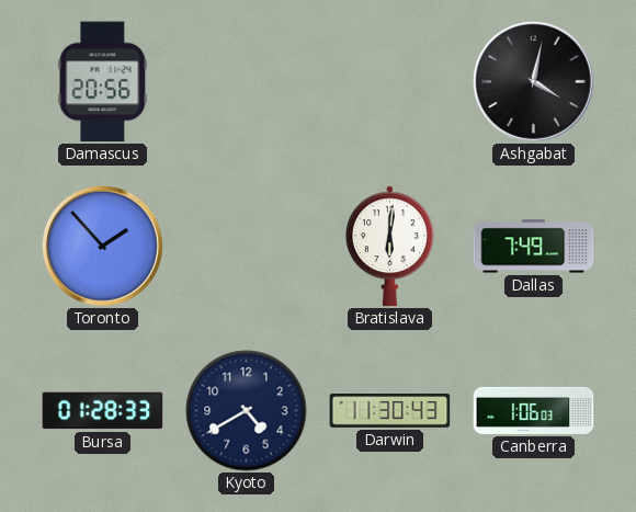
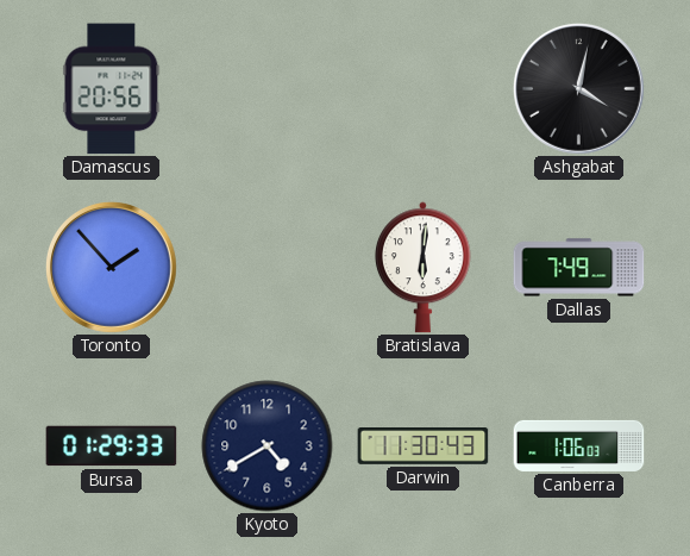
Bursa: 01:28 -> 01:29
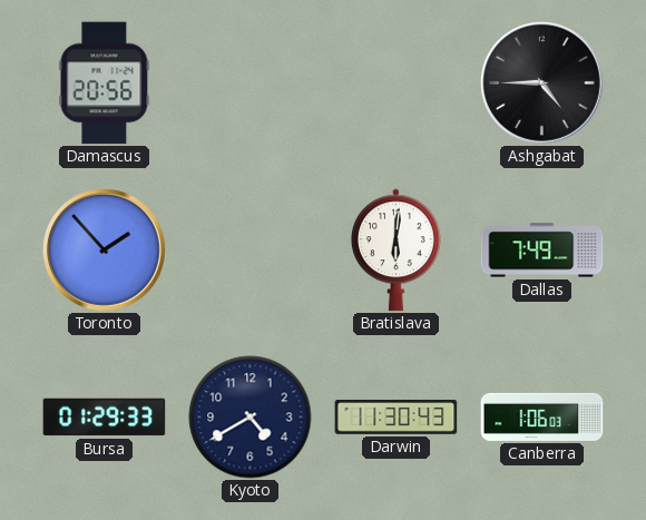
Ashgabat: 4:02 -> 4:45
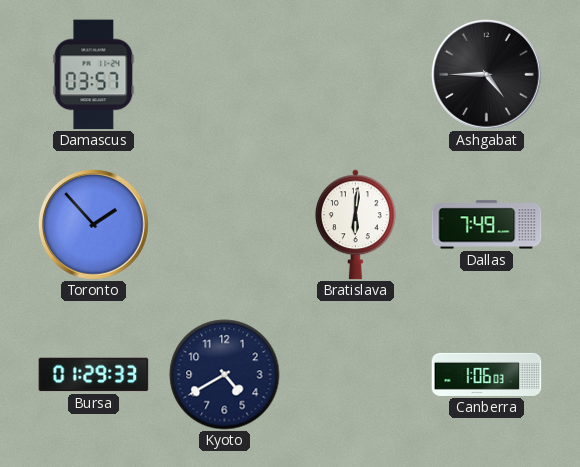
Damascus: 20:56 -> 03:57
Darwin: 11:30 -> none
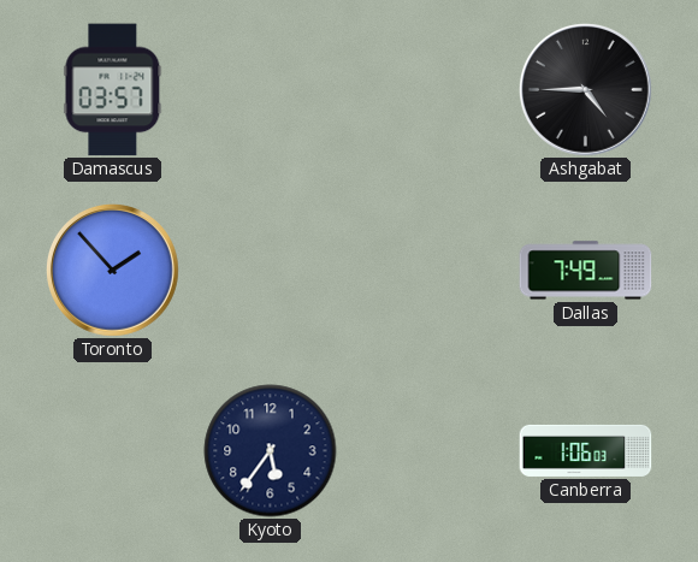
Bratislava: 6:01 -> none
Bursa: 01:29 -> none
Kyoto: 4:40 -> 5:36
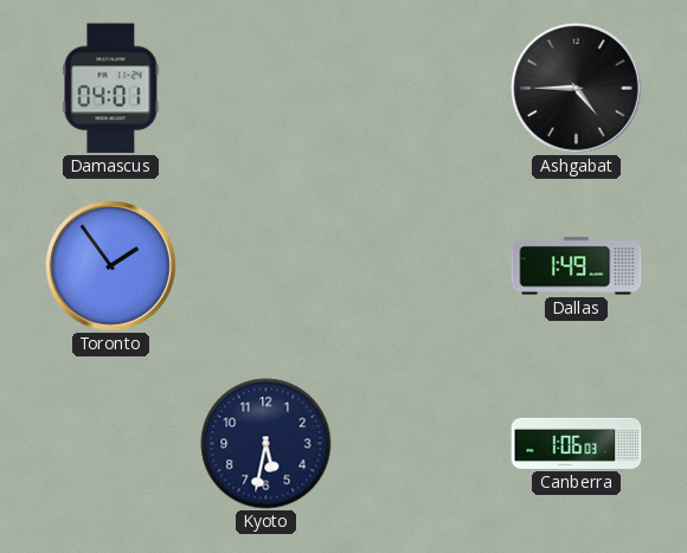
Damascus: 03:57 -> 04:01
Toronto: 1:53 -> 1:54
Dallas: 7:49 -> 1:49
Kyoto: 5:36 -> 5:32
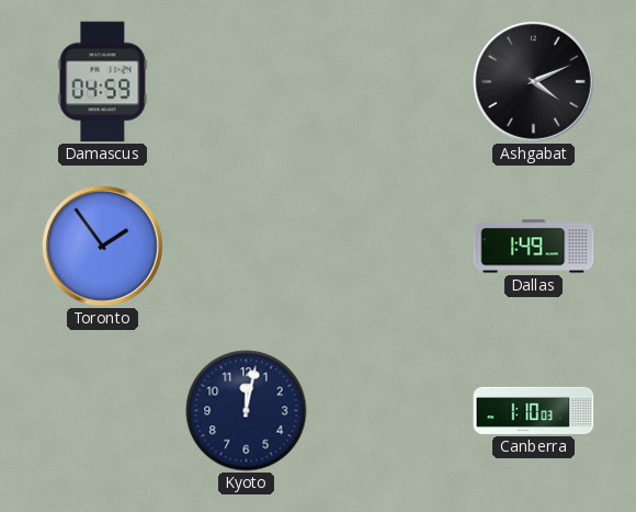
Damascus: 04:01 -> 04:59
Ashgabat: 4:45 -> 4:11
Kyoto: 5:32 -> 12:02
Canberra: 1:06 -> 1:10
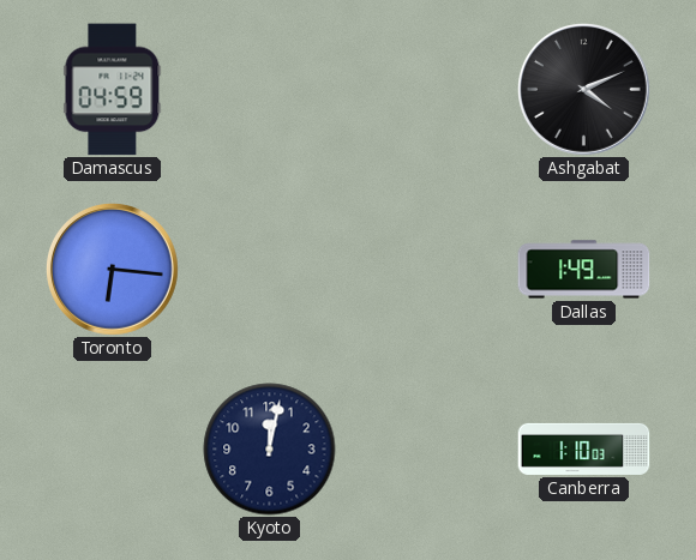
Toronto: 1:54 -> 6:16
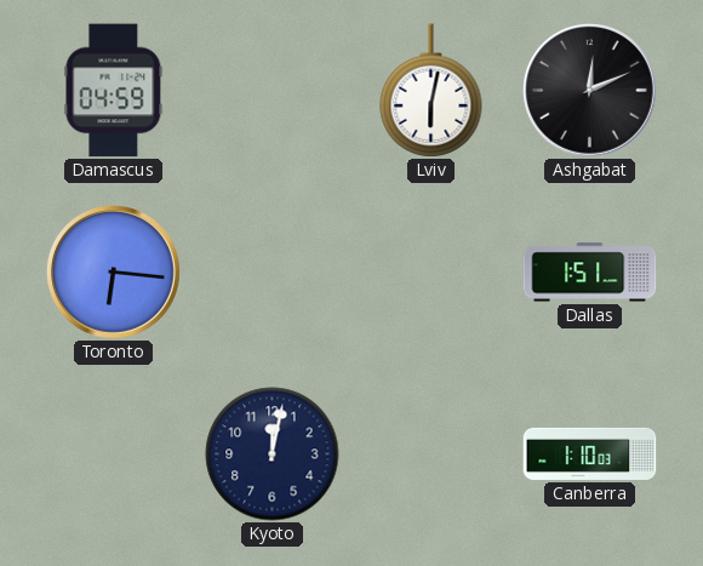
Lviv: none -> 6:02
Ashgabat: 4:11 -> 12:11
Dallas: 1:49 -> 1:51
